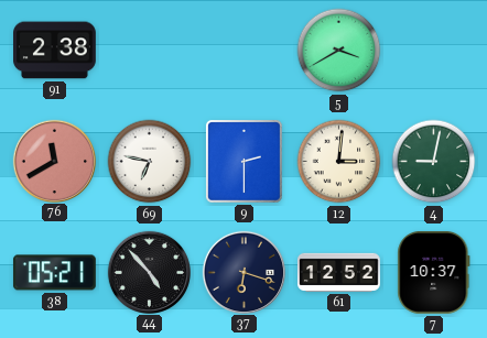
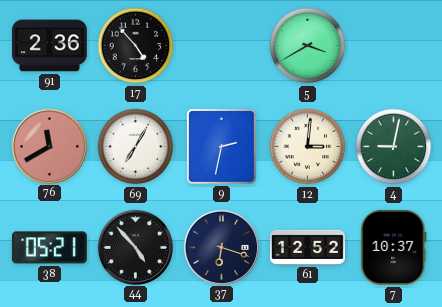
91: 2:38 -> 2:36
17: none -> 4:53
69: 6:47 -> 7:05
9: 2:30 -> 2:32
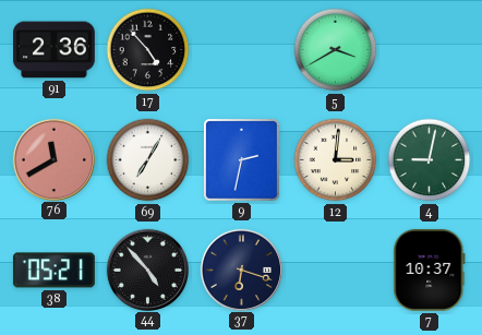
61: 12:52 -> none
